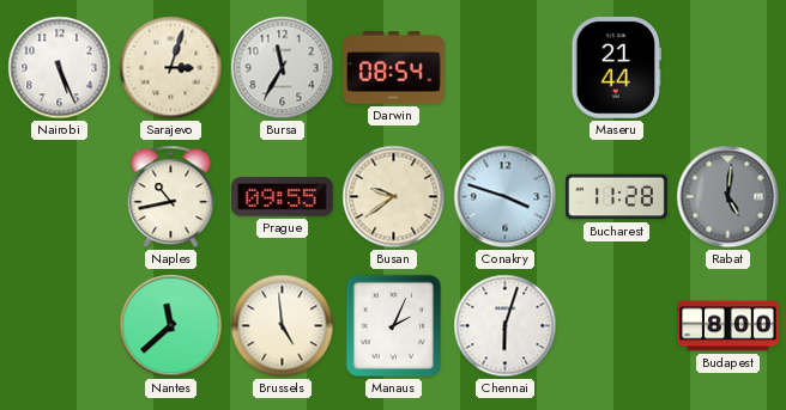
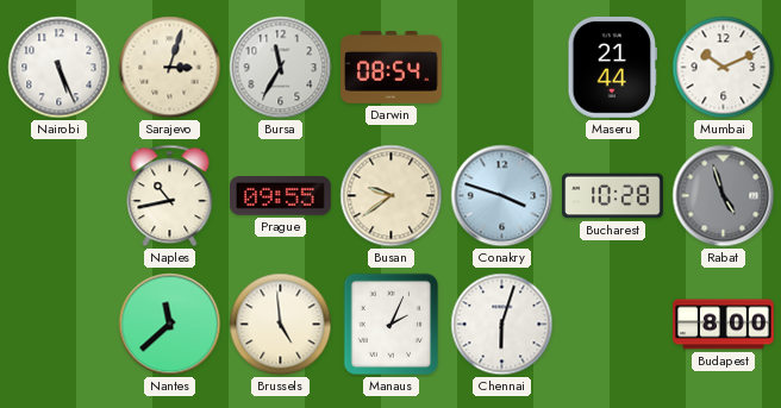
Mumbai: none -> 10:11
Bucharest: 11:28 -> 10:28
Rabat: 5:01 -> 4:57
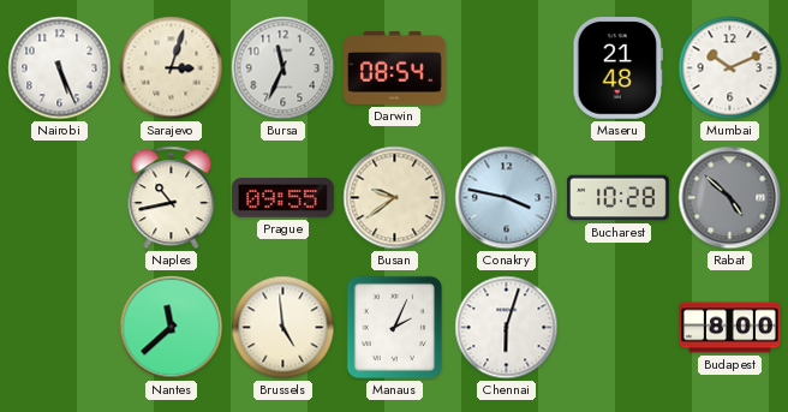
Bursa: 11:35 -> 11:34
Maseru: 21:44 -> 21:48
Conakry: 3:48 -> 3:47
Rabat: 4:57 -> 4:52
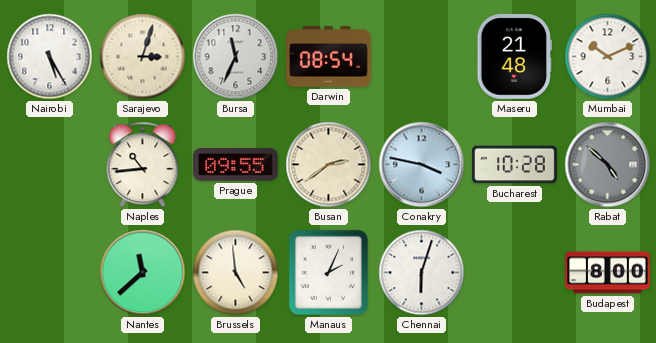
Nairobi: 5:26 -> 5:25
Naples: 10:43 -> 10:44
Busan: 9:39 -> 2:39
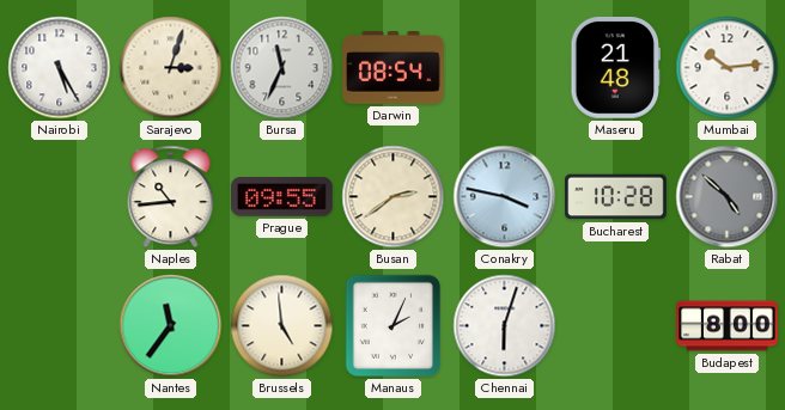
Mumbai: 10:11 -> 10:14
Nantes: 11:38 -> 11:36
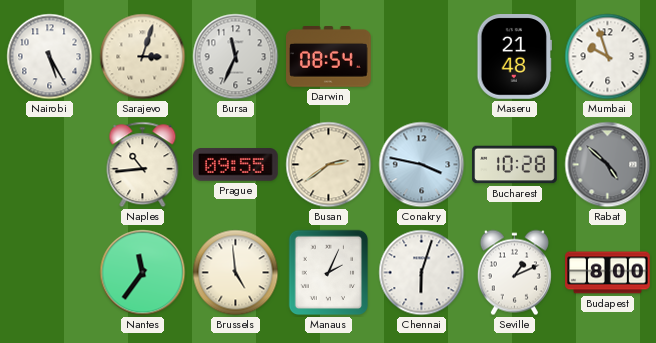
Mumbai: 10:14 -> 9:57
Seville: none -> 1:11
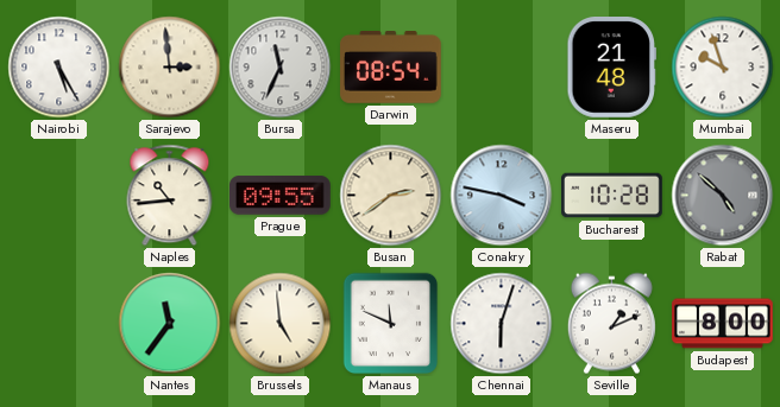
Sarajevo: 3:03 -> 2:59
Manaus: 2:04 -> 11:49
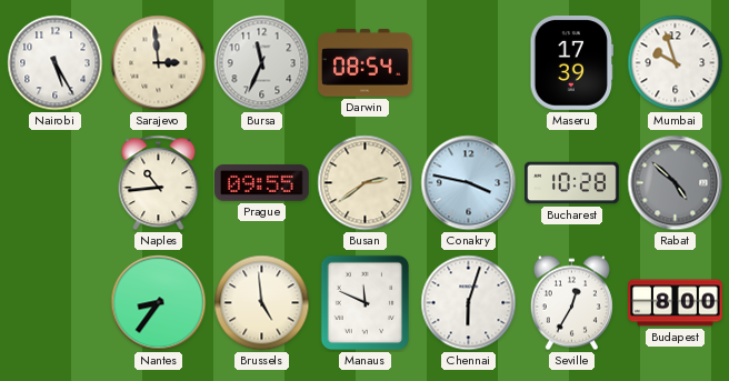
Maseru: 21:48 -> 17:39
Nantes: 11:36 -> 8:36
Seville: 1:11 -> 12:35
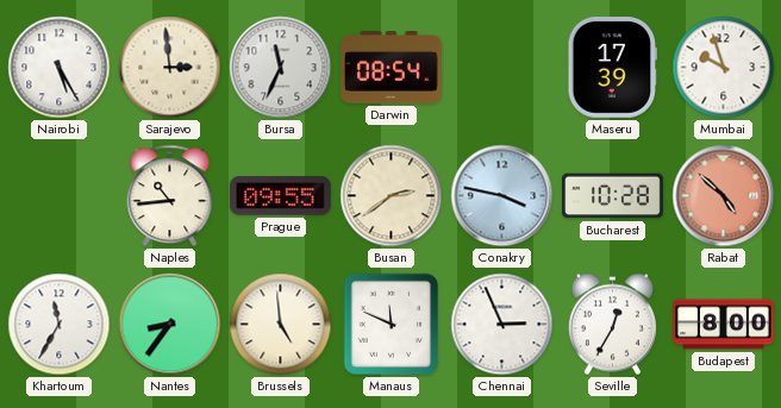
Rabat dial: grey -> salmon
Khartoum: none -> 11:35
Chennai: 6:03 -> 2:56
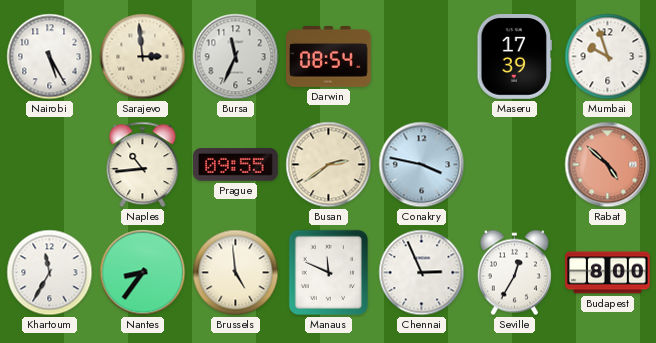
Bucharest: 10:28 -> none
